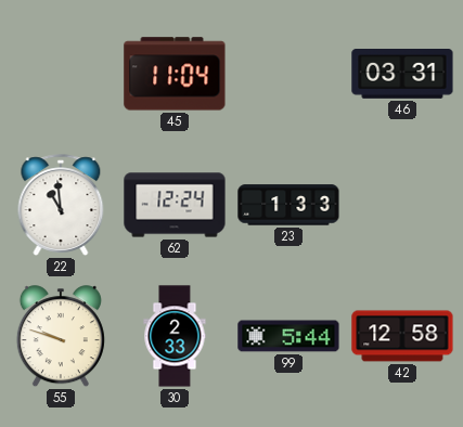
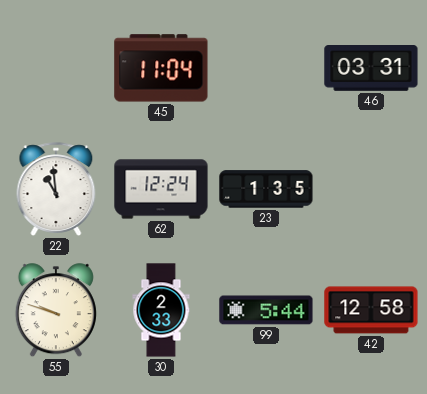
23: 1:33 -> 1:35
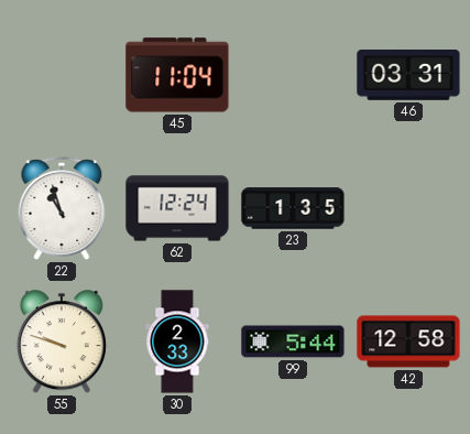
22: 10:59 -> 10:57
